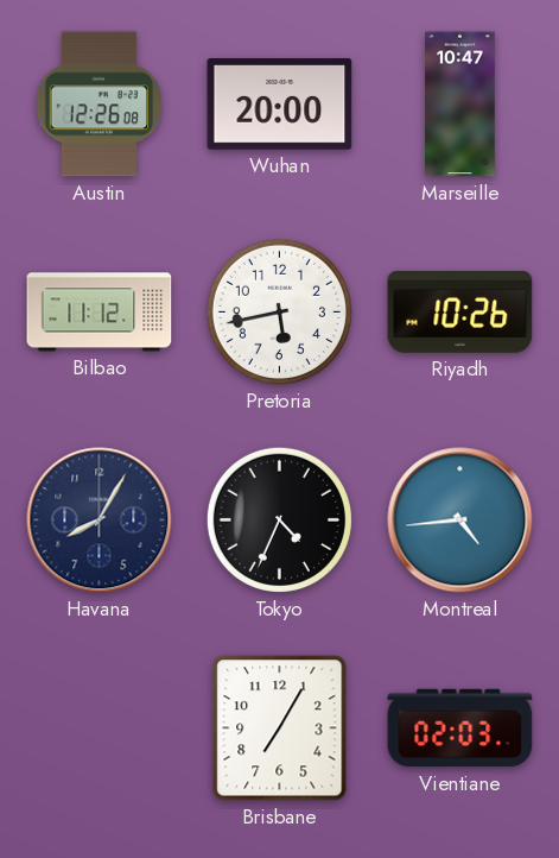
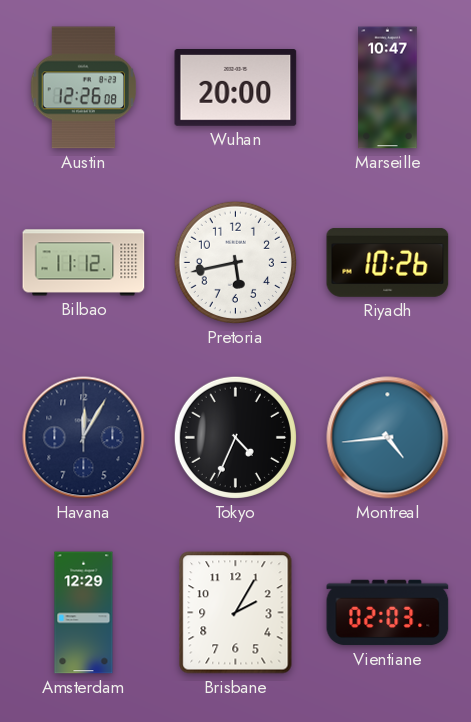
Havana: 8:05 -> 12:05
Amsterdam: none -> 12:29
Brisbane: 7:05 -> 2:05
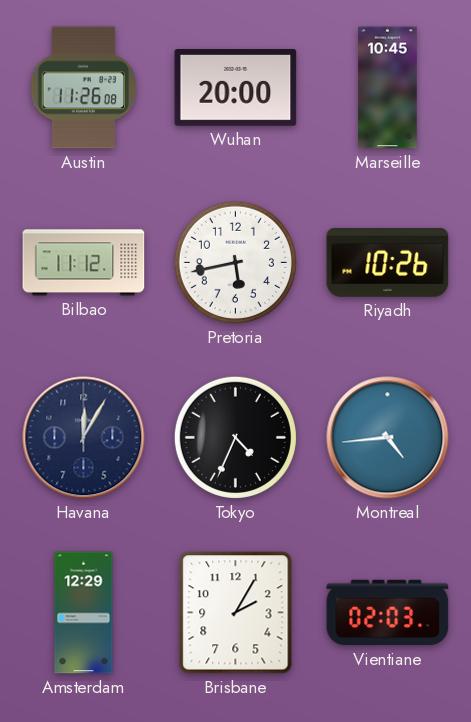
Austin: 12:26 -> 11:26
Marseille: 10:47 -> 10:45
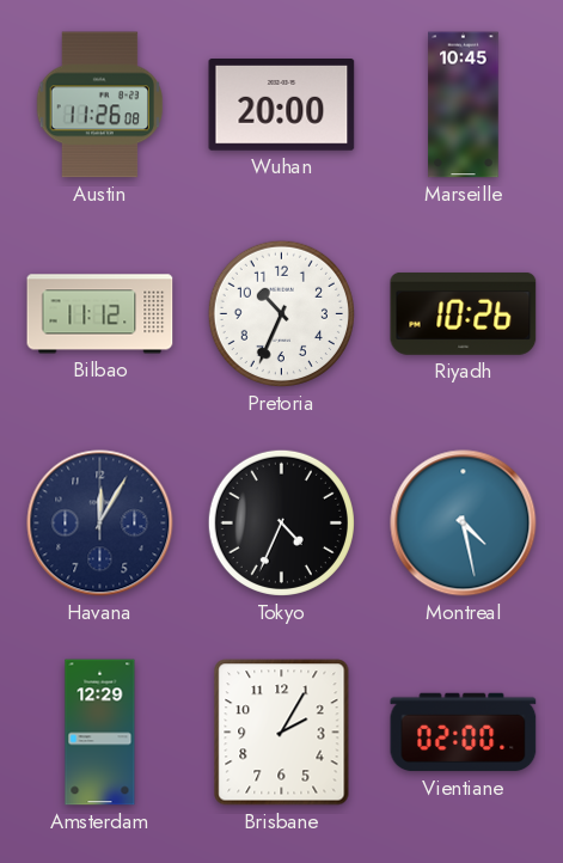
Pretoria: 5:43 -> 10:34
Montreal: 4:44 -> 4:28
Vientiane: 02:03 -> 02:00
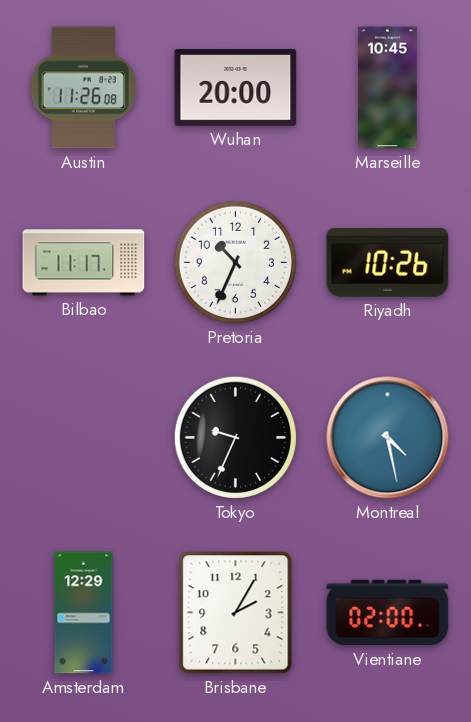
Bilbao: 11:12 -> 11:17
Havana: 12:05 -> none
Tokyo: 4:34 -> 9:34
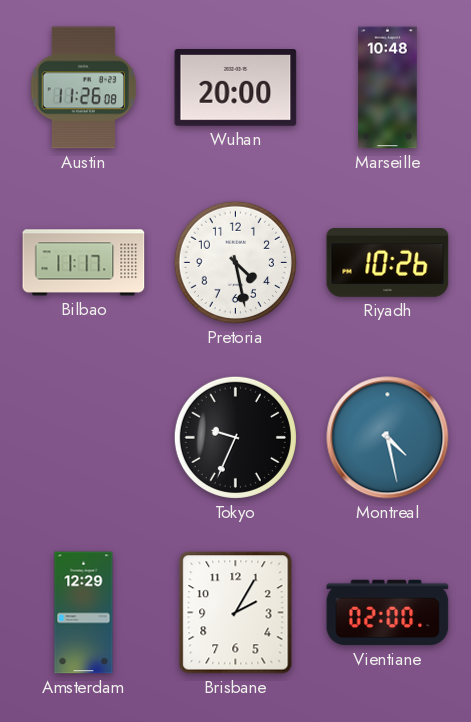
Marseille: 10:45 -> 10:48
Pretoria: 10:34 -> 4:28
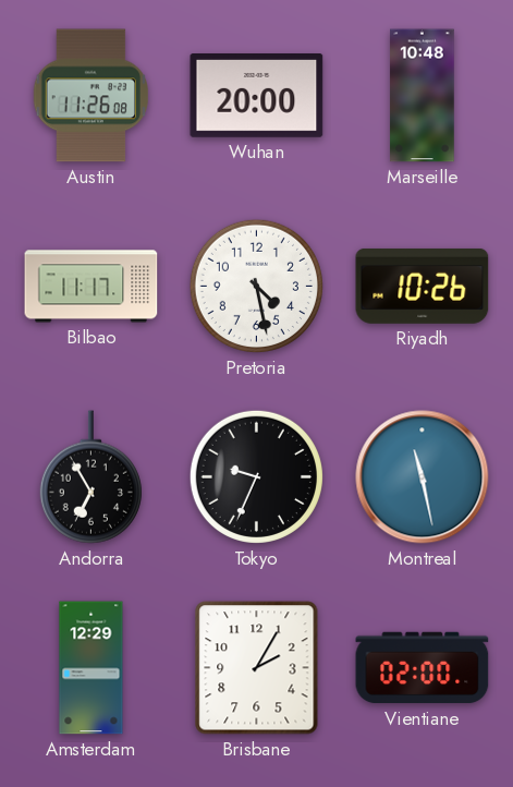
Andorra: none -> 6:55
Montreal: 4:28 -> 11:28
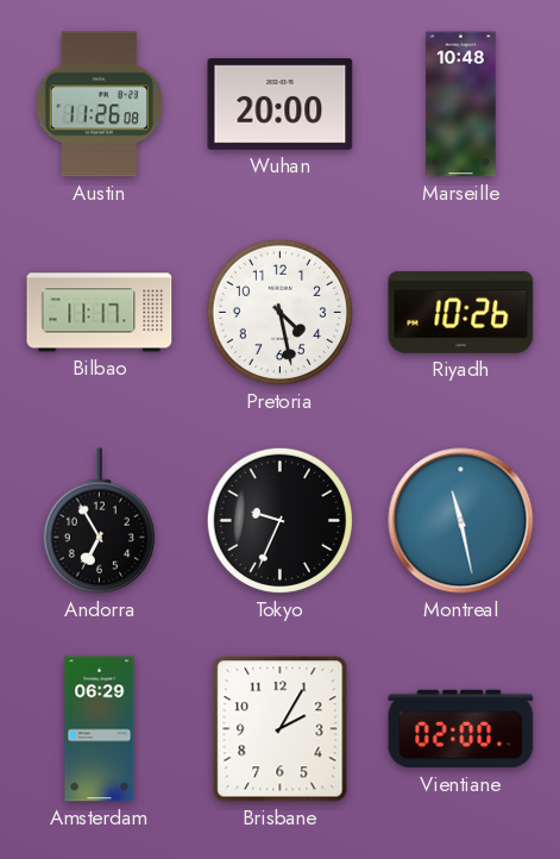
Amsterdam: 12:29 -> 06:29
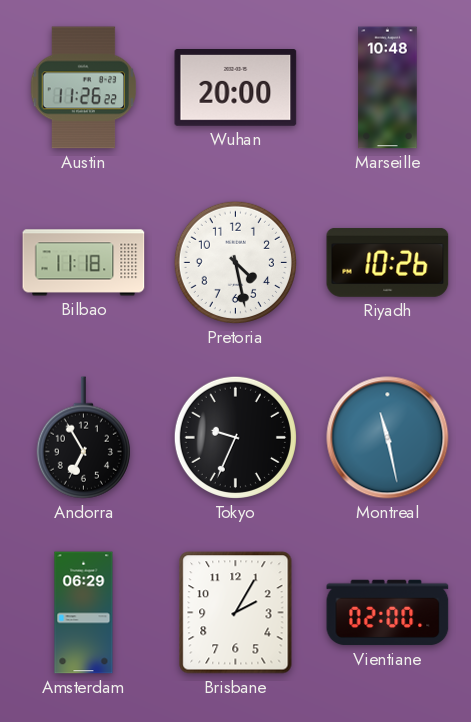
Austin: 11:26:08 -> 11:26:22
Bilbao: 11:17 -> 11:18
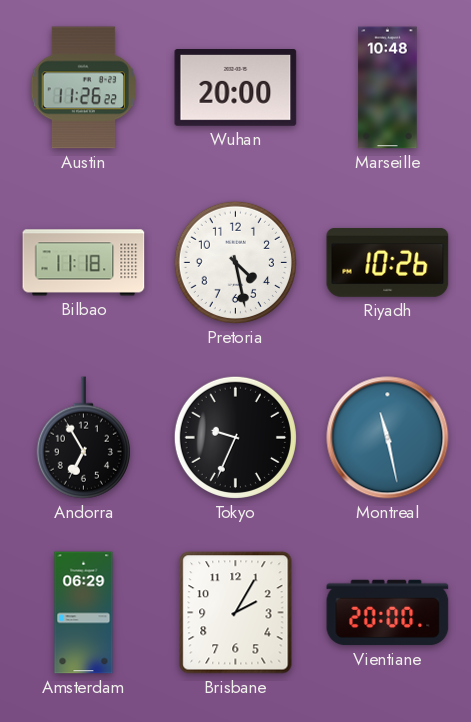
Vientiane: 02:00 -> 20:00
